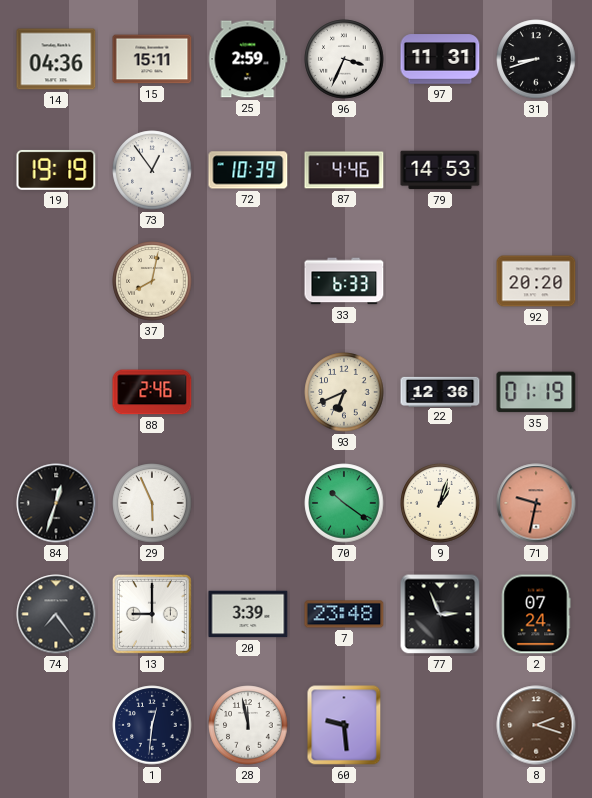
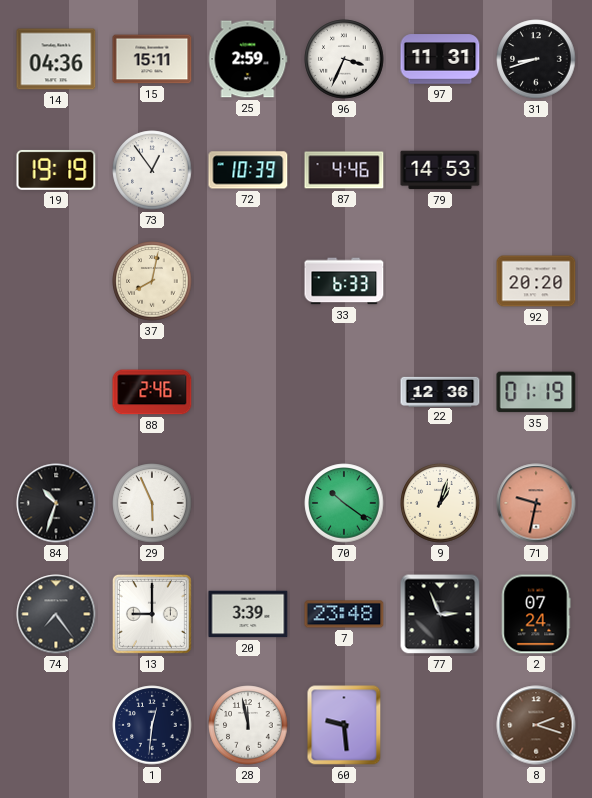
93: 6:41 -> none
84: 12:33 -> 10:33
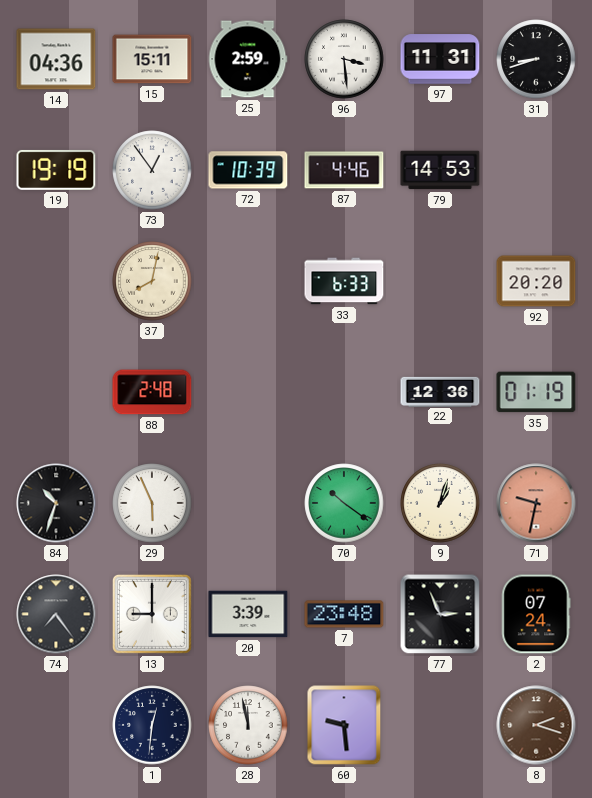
96: 3:34 -> 3:29
88: 2:46 -> 2:48
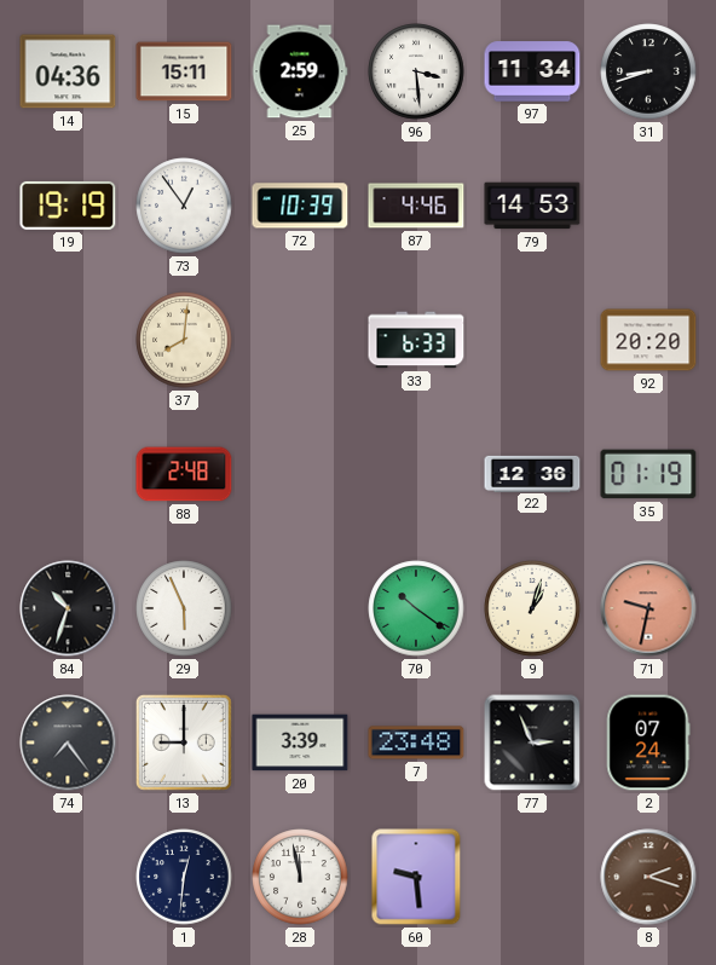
97: 11:31 -> 11:34
37: 8:02 -> 8:01
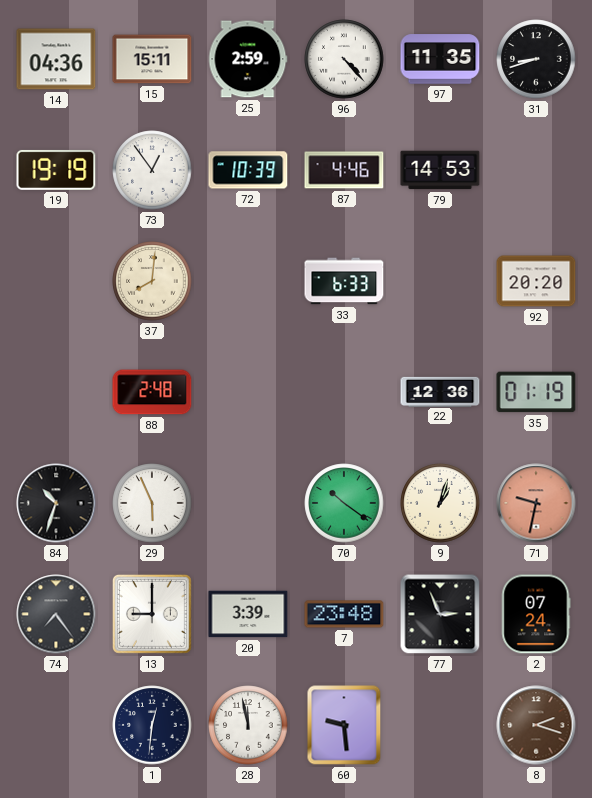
96: 3:29 -> 4:23
97: 11:34 -> 11:35
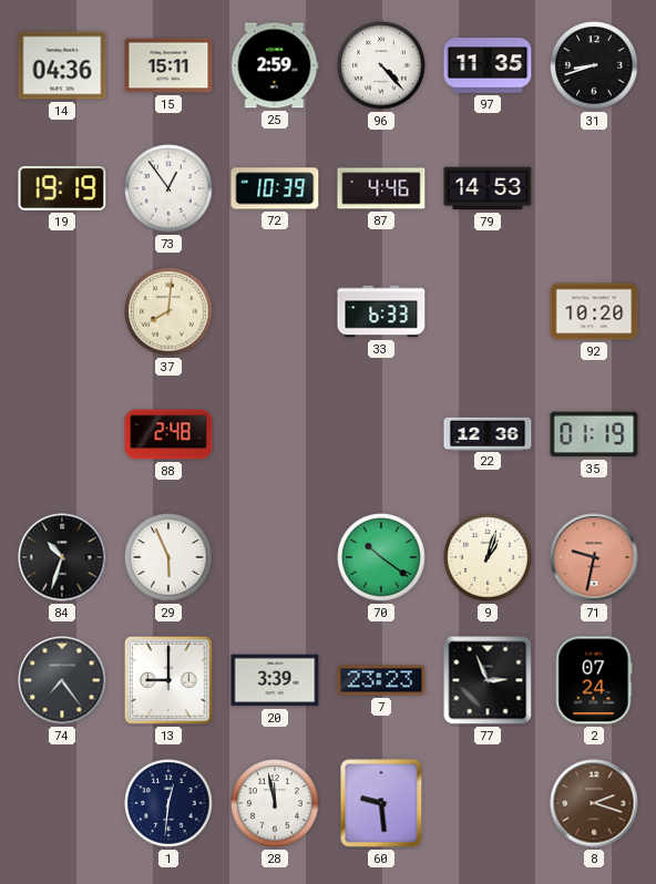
92: 20:20 -> 10:20
7: 23:48 -> 23:23
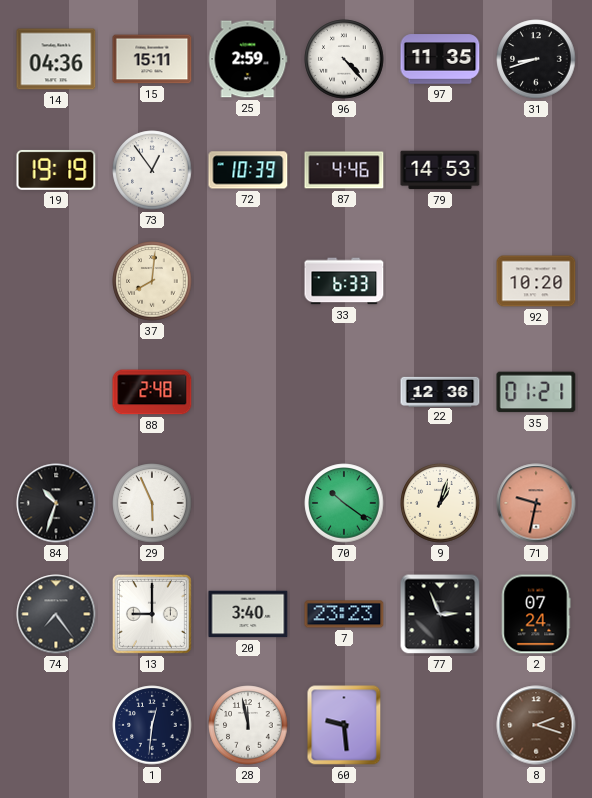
35: 01:19 -> 01:21
20: 3:39 -> 3:40
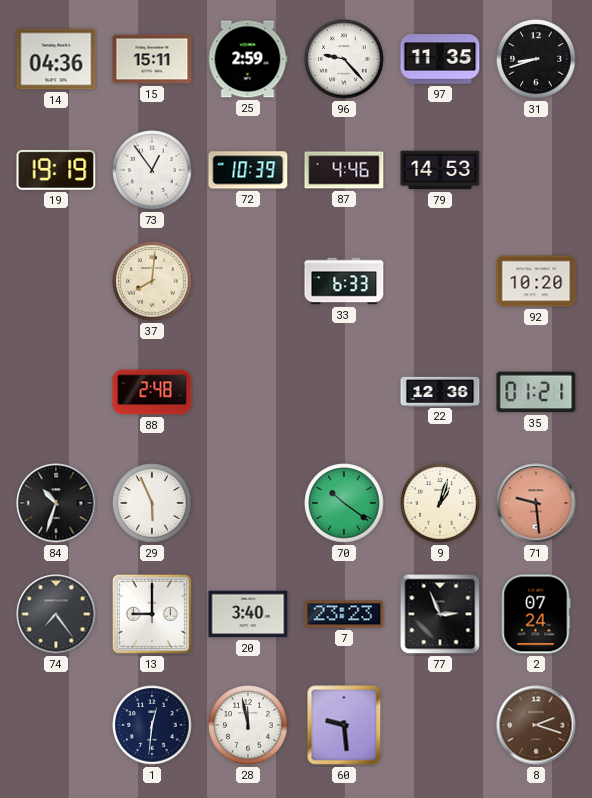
96: 4:23 -> 9:23
71: 9:32 -> 9:29
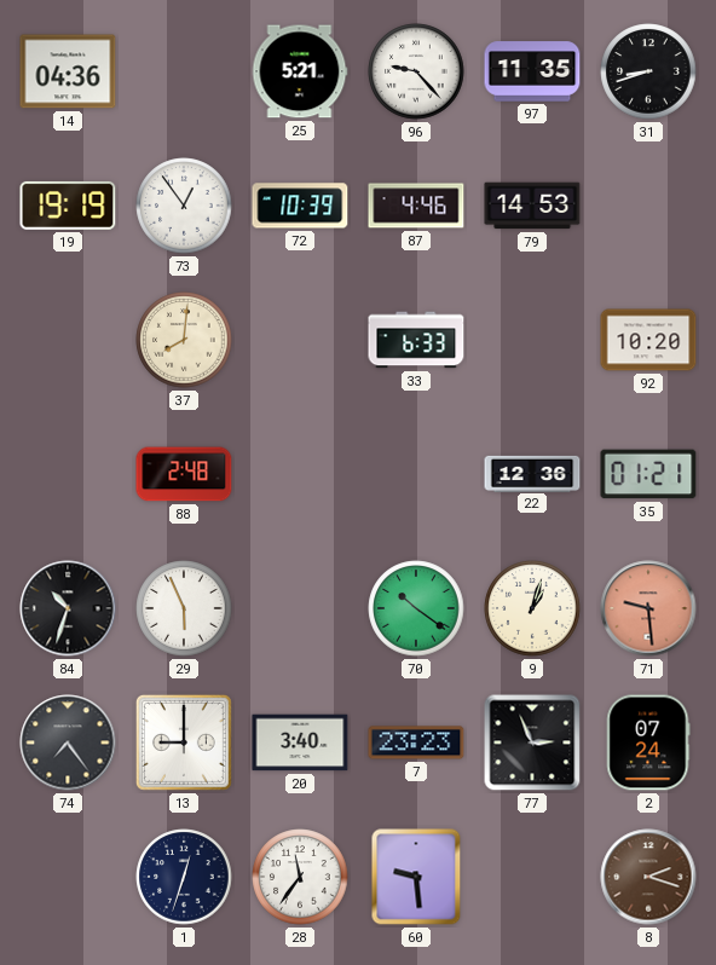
15: 15:11 -> none
25: 2:59 -> 5:21
1: 12:31 -> 12:33
28: 11:58 -> 11:36
